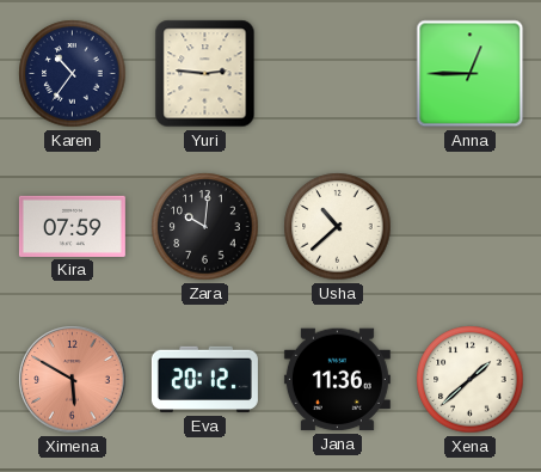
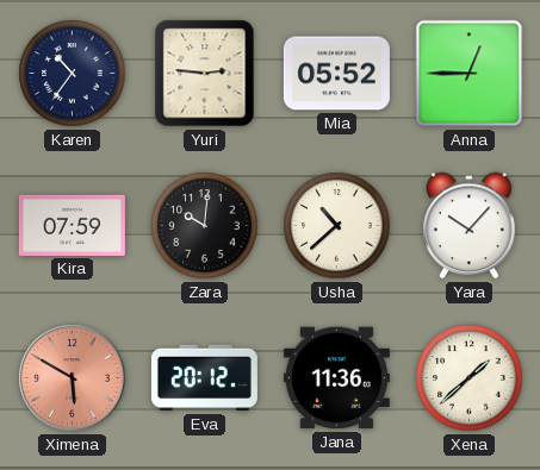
Mia: none -> 05:52
Yara: none -> 10:07
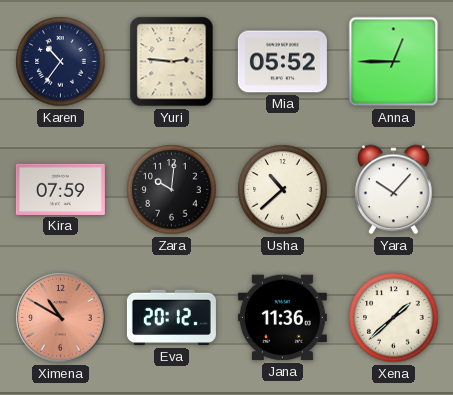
Ximena: 5:50 -> 10:50
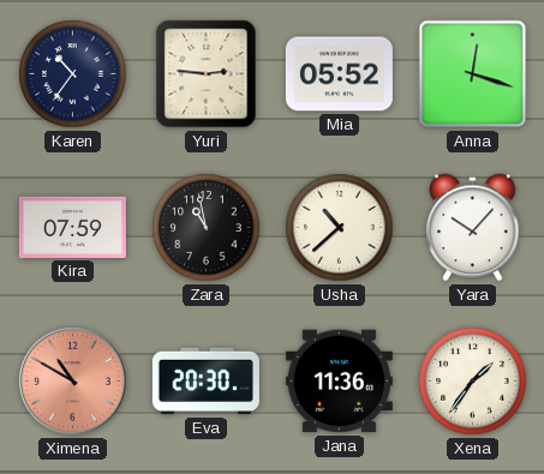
Anna: 12:45 -> 12:18
Zara: 10:01 -> 10:58
Eva: 20:12 -> 20:30
Xena: 1:38 -> 1:36
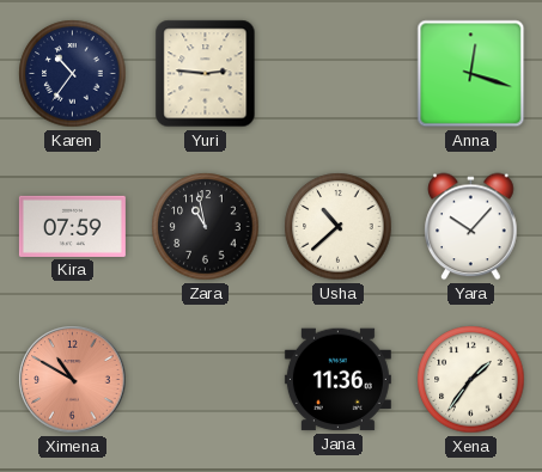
Mia: 05:52 -> none
Eva: 20:30 -> none
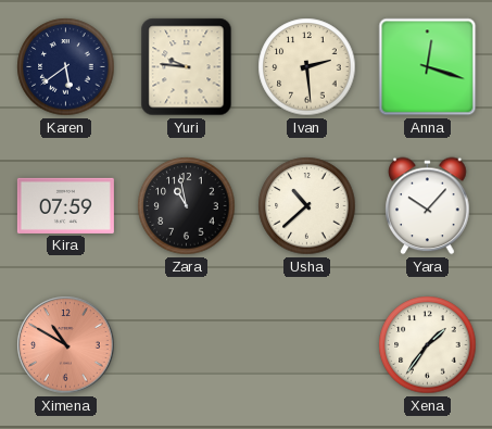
Karen: 10:36 -> 5:39
Yuri: 2:46 -> 9:46
Ivan: none -> 2:29
Jana: 11:36 -> none
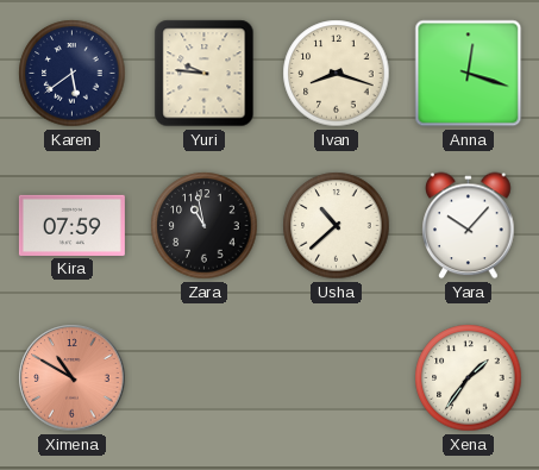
Ivan: 2:29 -> 8:18
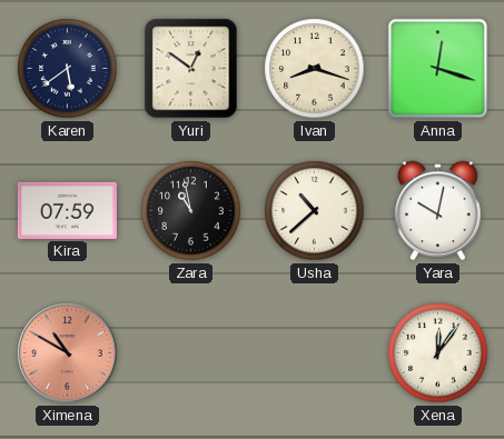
Yuri: 9:46 -> 12:51
Yara: 10:07 -> 10:02
Xena: 1:36 -> 12:06
